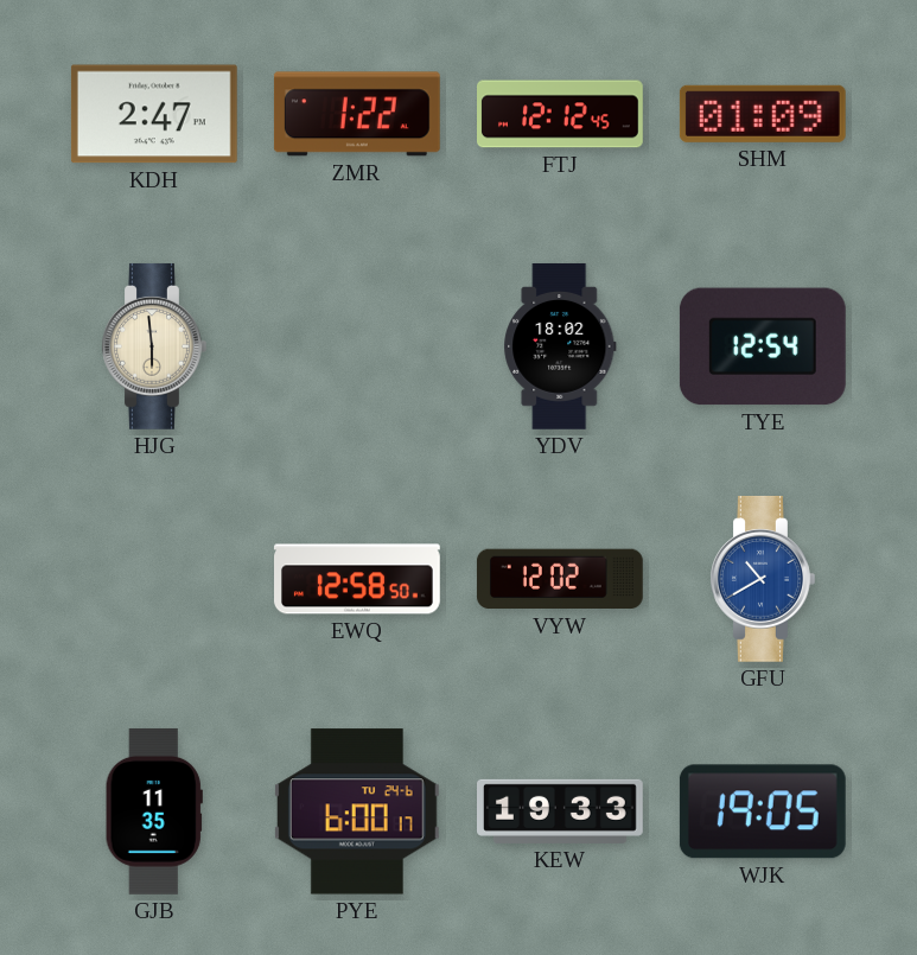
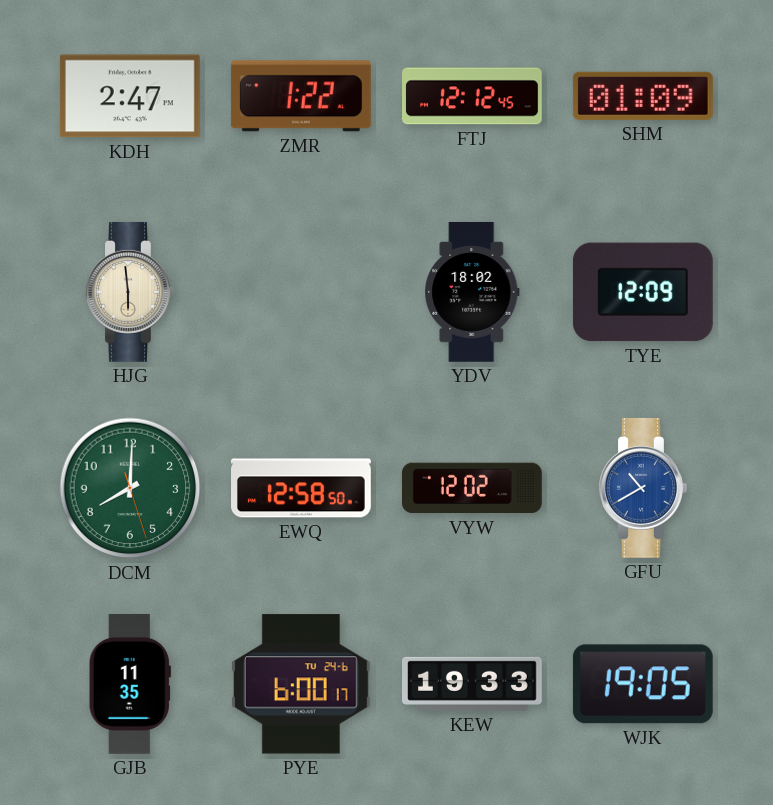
TYE: 12:54 -> 12:09
DCM: none -> 8:00
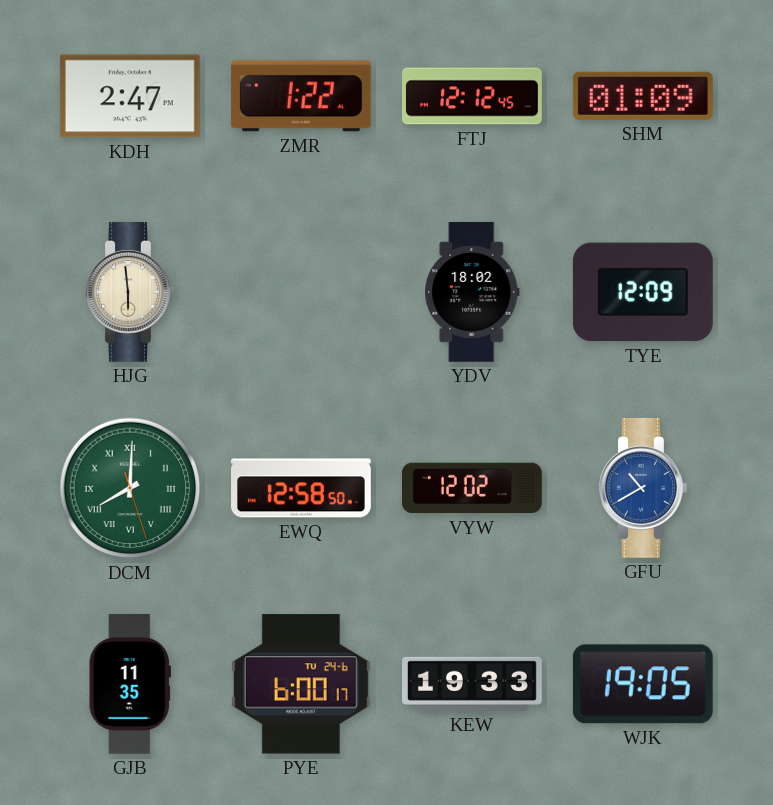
DCM numerals: Arabic -> Roman
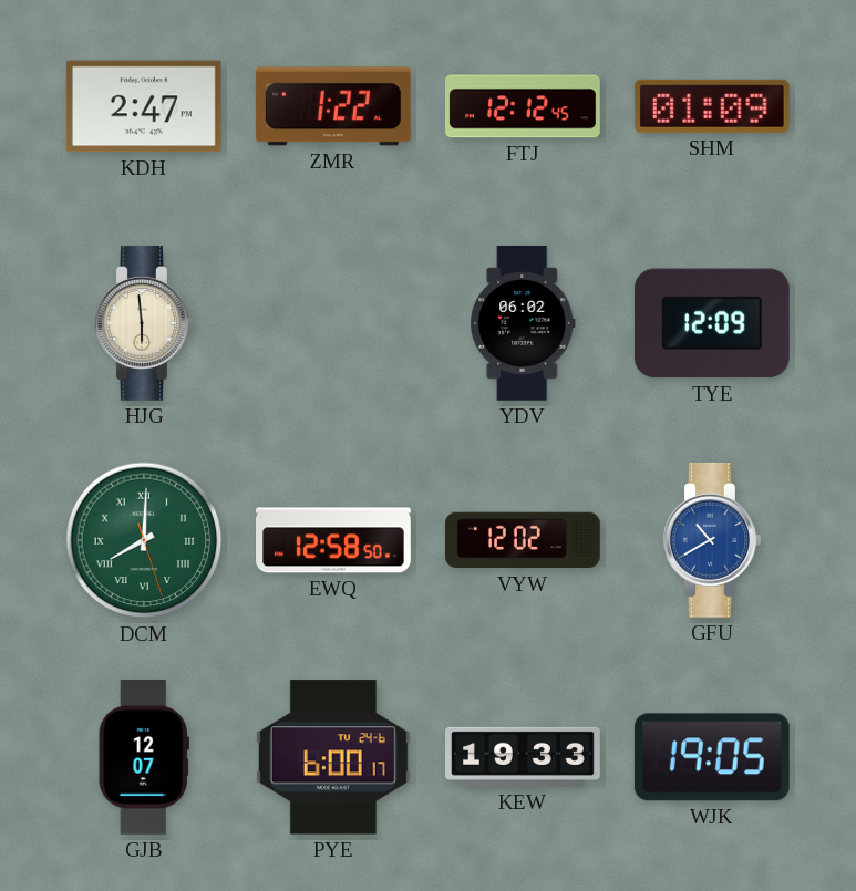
YDV: 18:02 -> 06:02
GJB: 11:35 -> 12:07
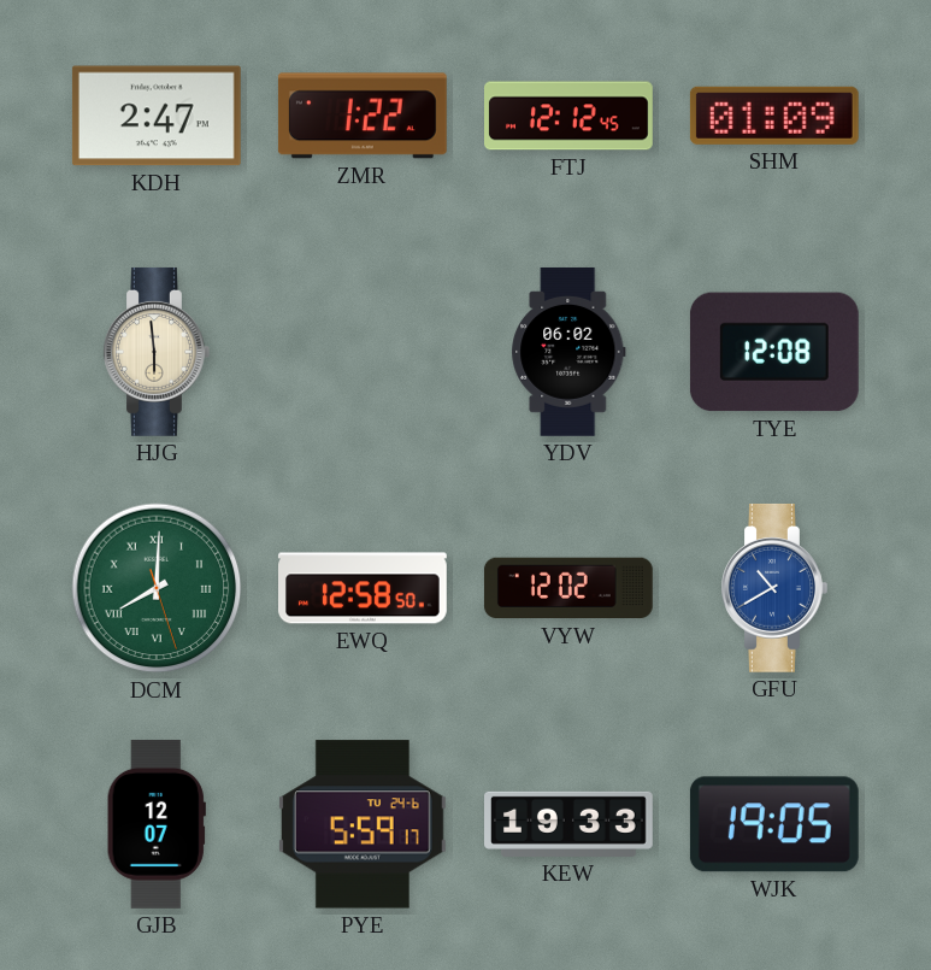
TYE: 12:09 -> 12:08
PYE: 6:00 -> 5:59
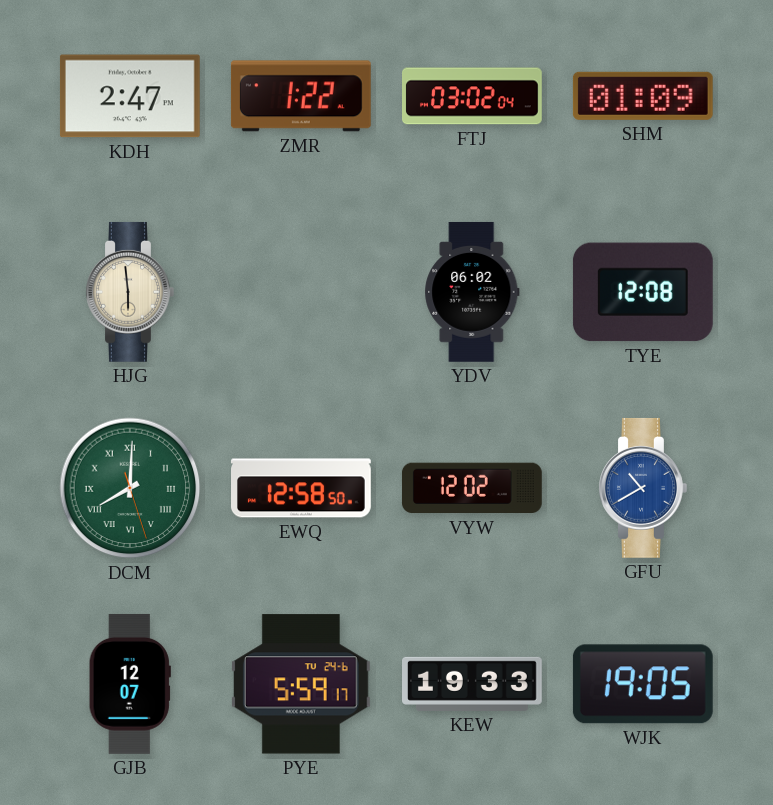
FTJ: 12:12 -> 03:02
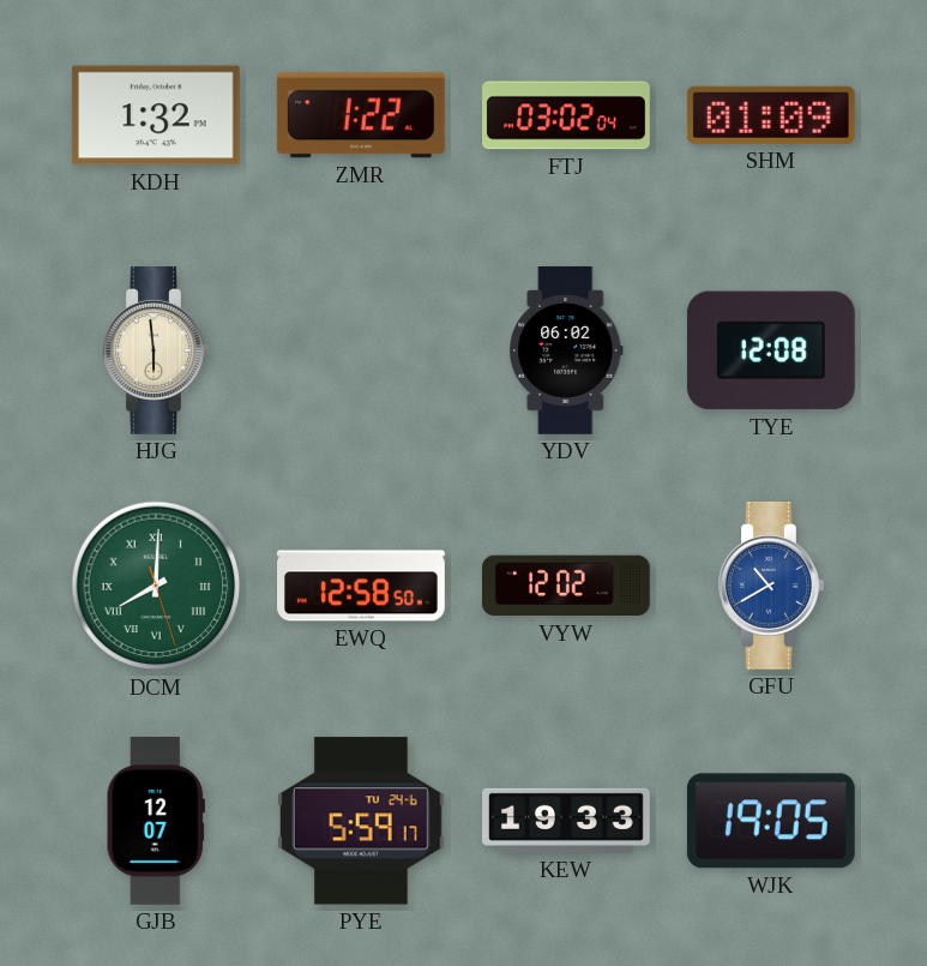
KDH: 2:47 -> 1:32
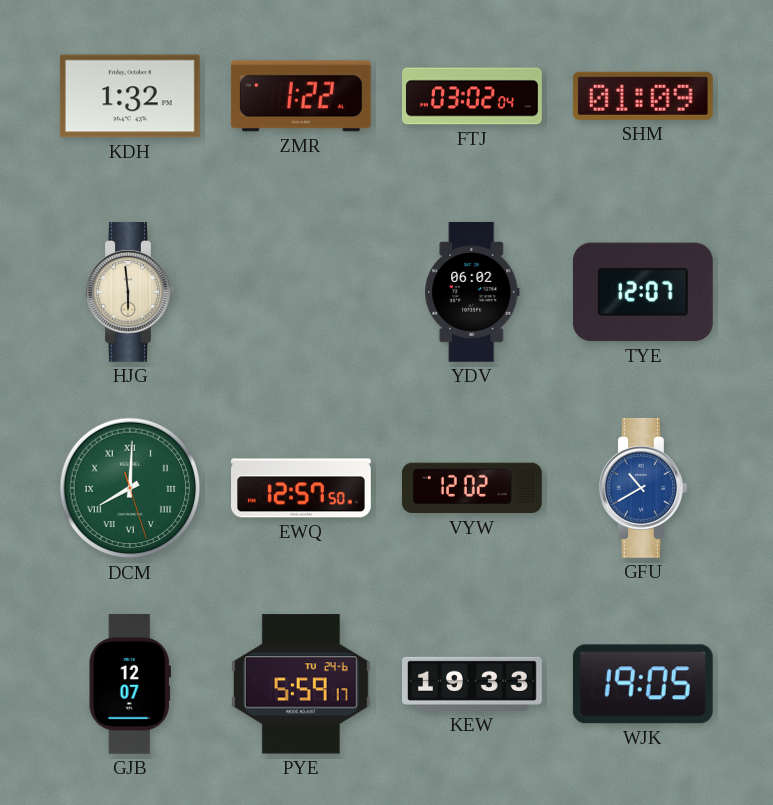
TYE: 12:08 -> 12:07
EWQ: 12:58 -> 12:57
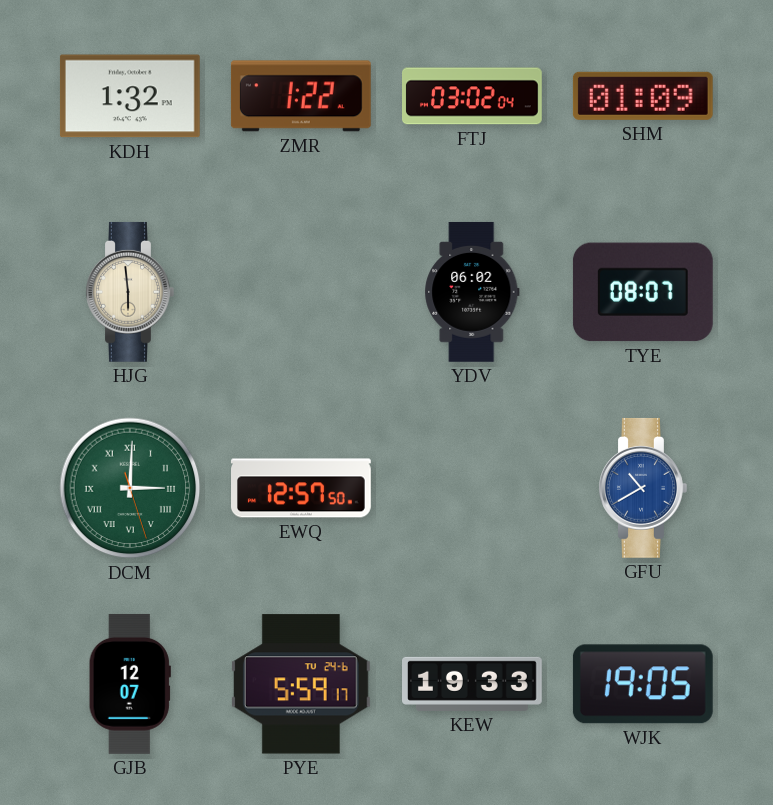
TYE: 12:07 -> 08:07
DCM: 8:00 -> 3:00
VYW: 12:02 -> none
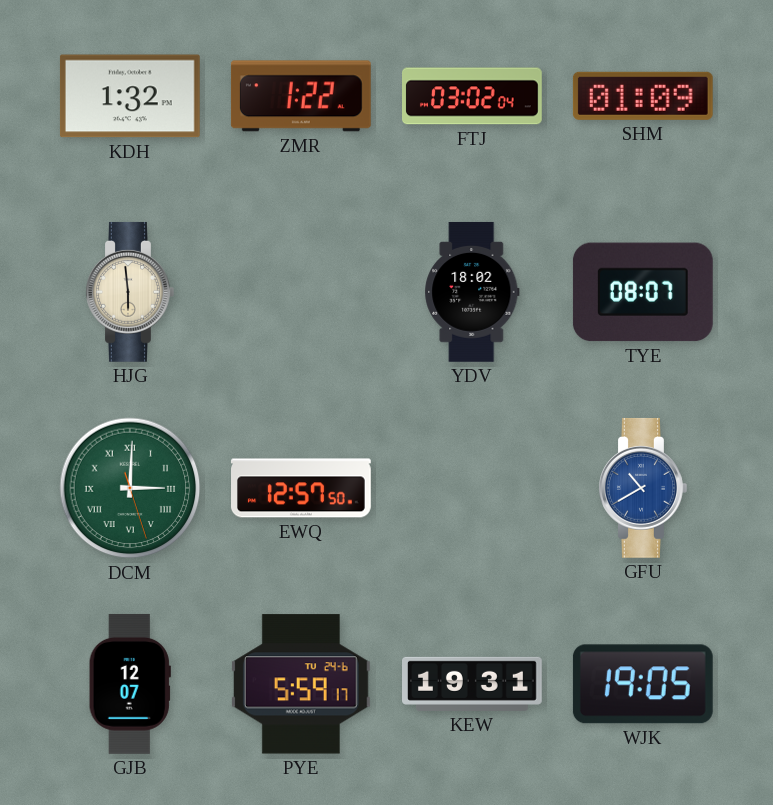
YDV: 06:02 -> 18:02
KEW: 19:33 -> 19:31
